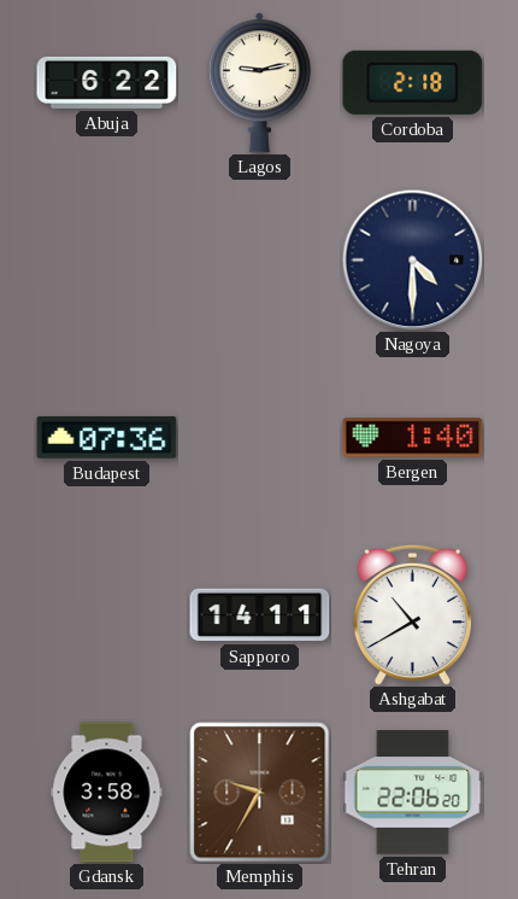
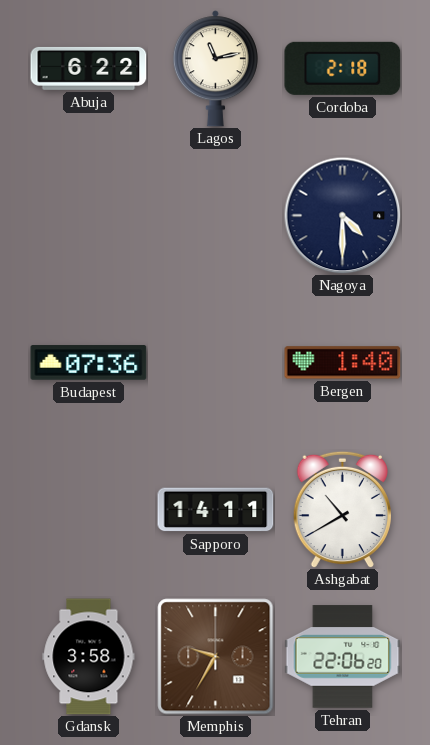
Lagos: 9:13 -> 11:13
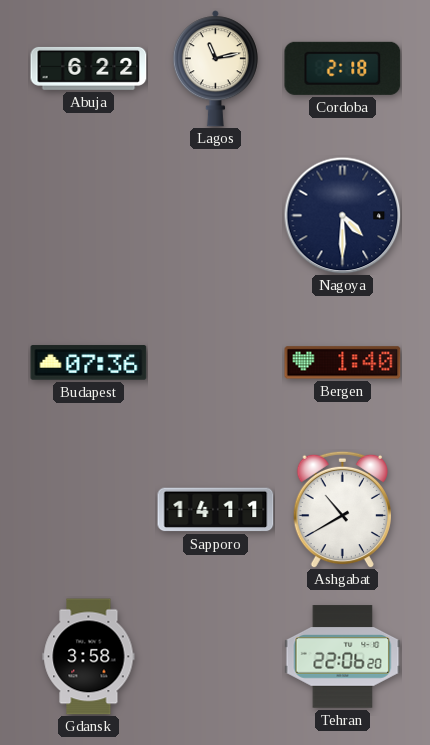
Memphis: 9:35 -> none
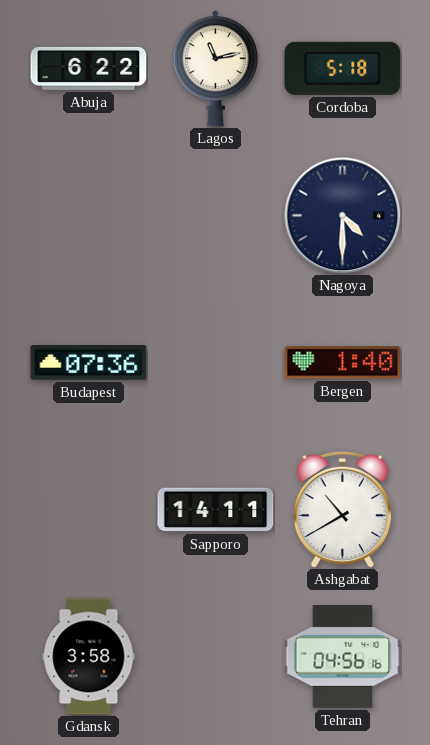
Cordoba: 2:18 -> 5:18
Tehran: 22:06 -> 04:56
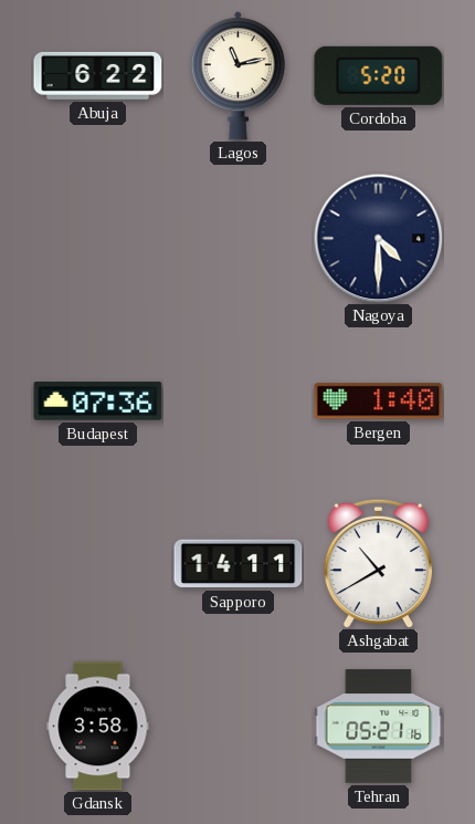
Cordoba: 5:18 -> 5:20
Tehran: 04:56 -> 05:21
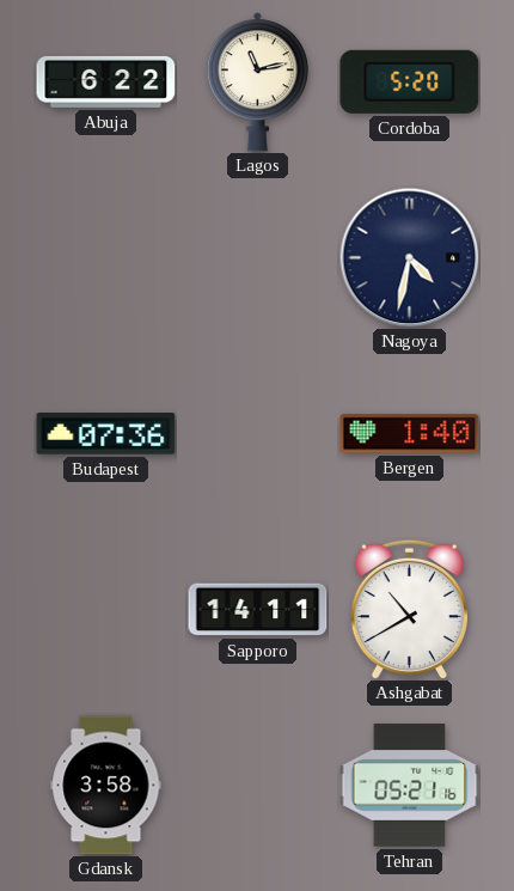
Nagoya: 4:30 -> 4:32
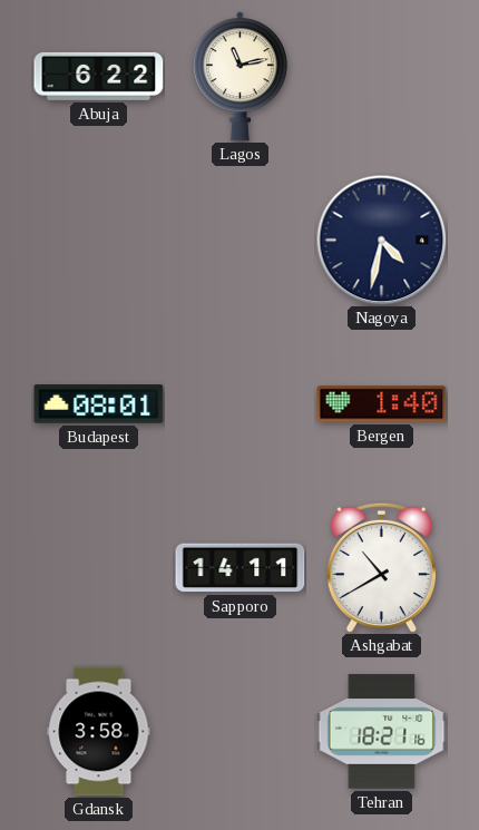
Cordoba: 5:20 -> none
Budapest: 07:36 -> 08:01
Tehran: 05:21 -> 18:21
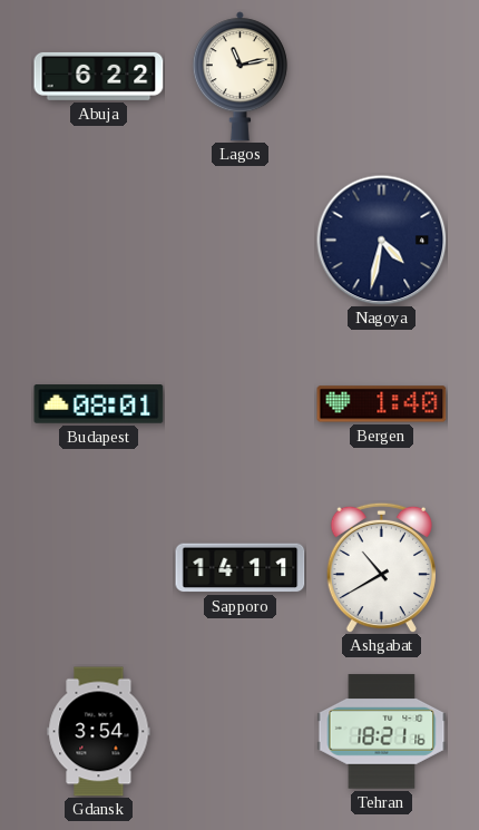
Gdansk: 3:58 -> 3:54
